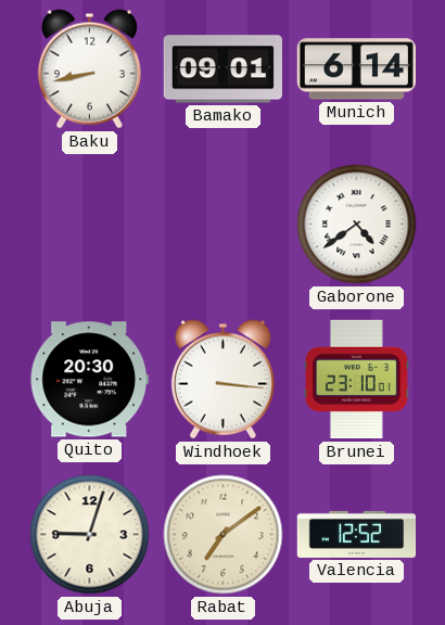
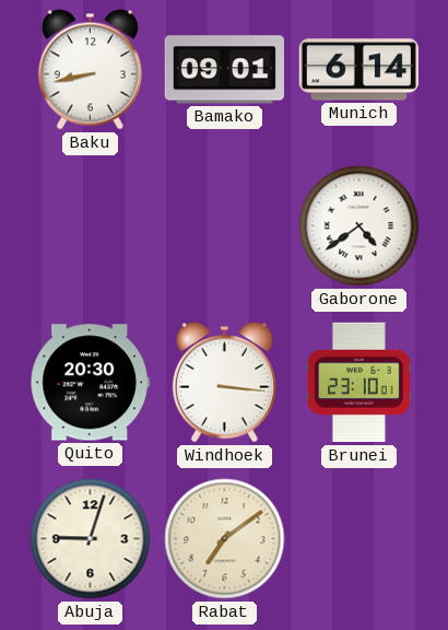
Valencia: 12:52 -> none
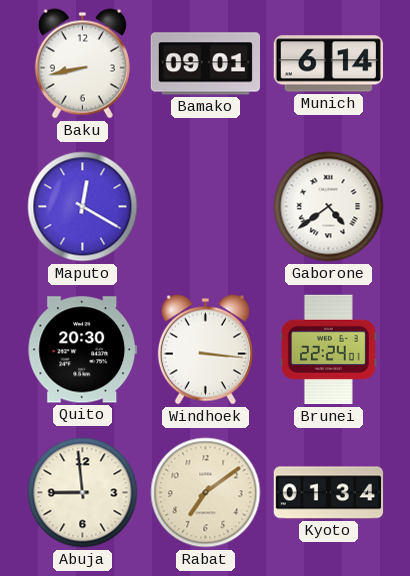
Maputo: none -> 12:20
Brunei: 23:10 -> 22:24
Abuja: 9:03 -> 8:59
Kyoto: none -> 01:34
